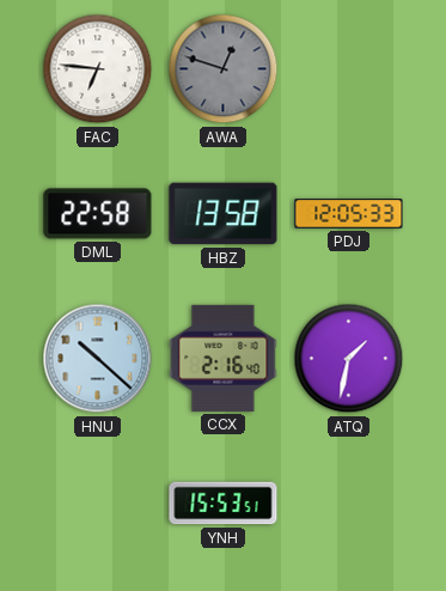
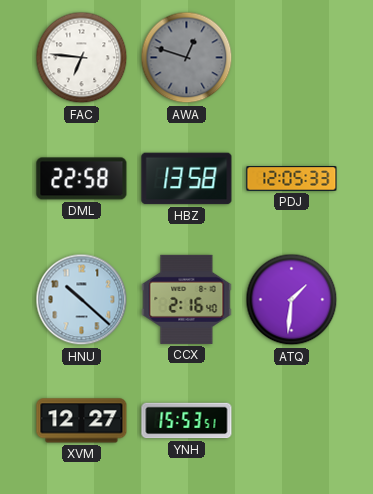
ATQ: 1:32 -> 1:31
XVM: none -> 12:27
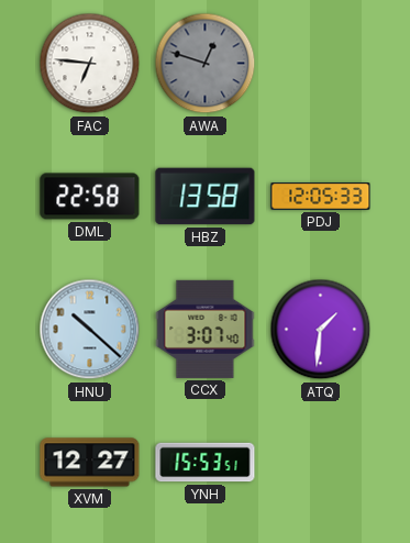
CCX: 2:16 -> 3:07
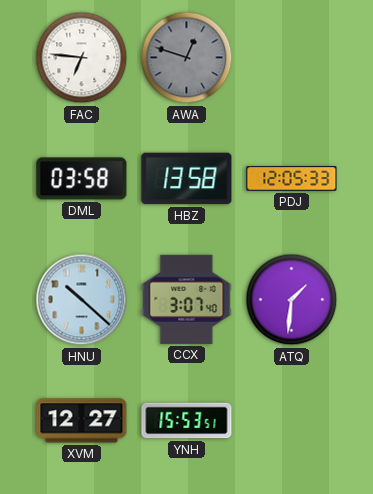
DML: 22:58 -> 03:58
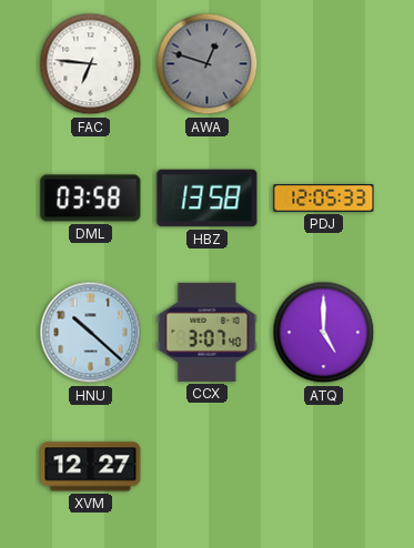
ATQ: 1:31 -> 5:00
YNH: 15:53 -> none
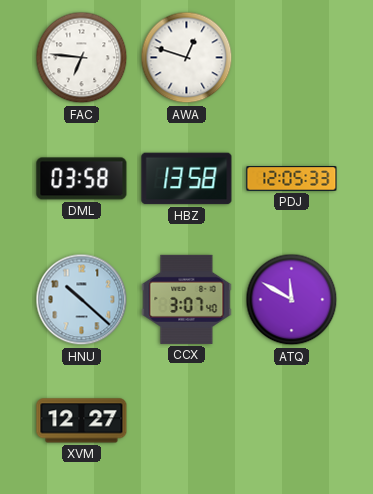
AWA dial: grey -> white
ATQ: 5:00 -> 11:50
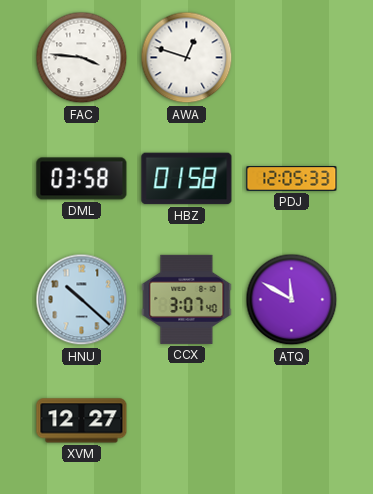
FAC: 6:46 -> 3:46
HBZ: 13:58 -> 01:58
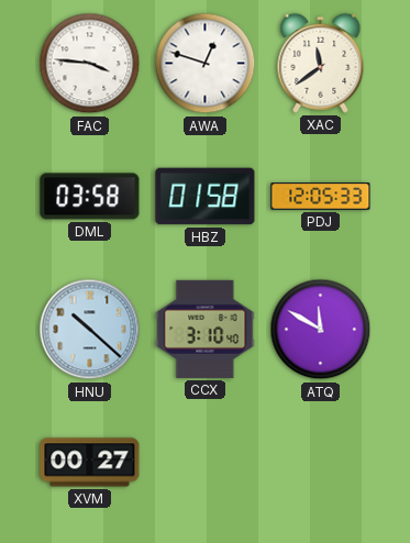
XAC: none -> 11:39
CCX: 3:07 -> 3:10
XVM: 12:27 -> 00:27
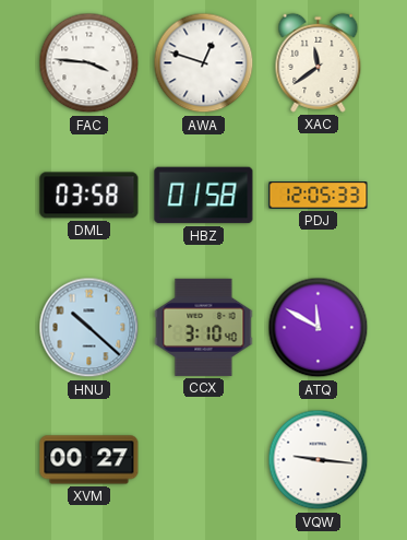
VQW: none -> 9:16
